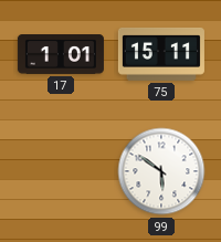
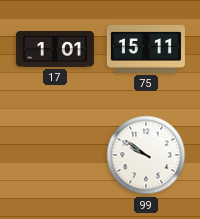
99: 5:51 -> 9:51
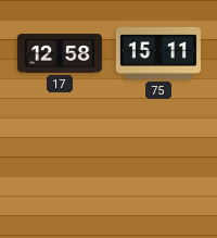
17: 1:01 -> 12:58
99: 9:51 -> none
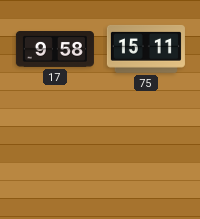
17: 12:58 -> 9:58
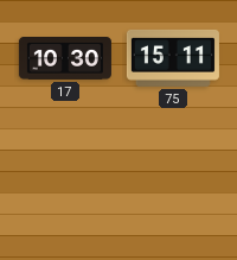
17: 9:58 -> 10:30
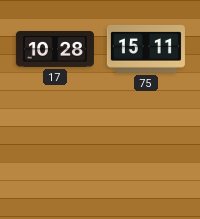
17: 10:30 -> 10:28
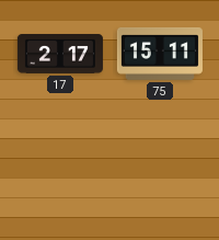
17: 10:28 -> 2:17
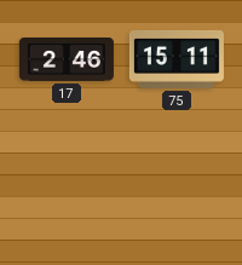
17: 2:17 -> 2:46
